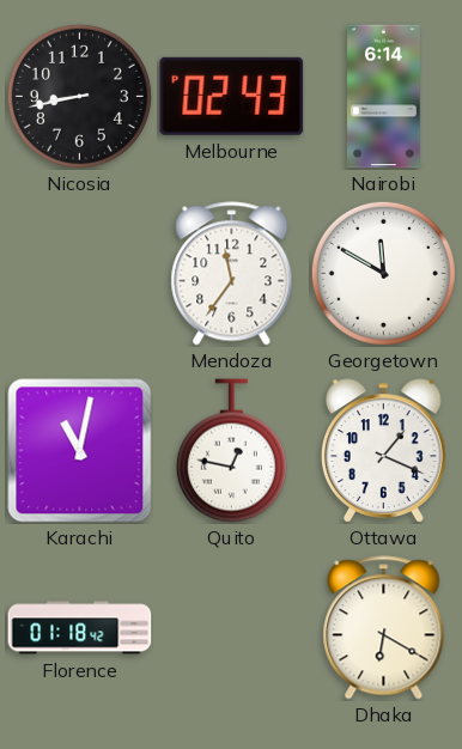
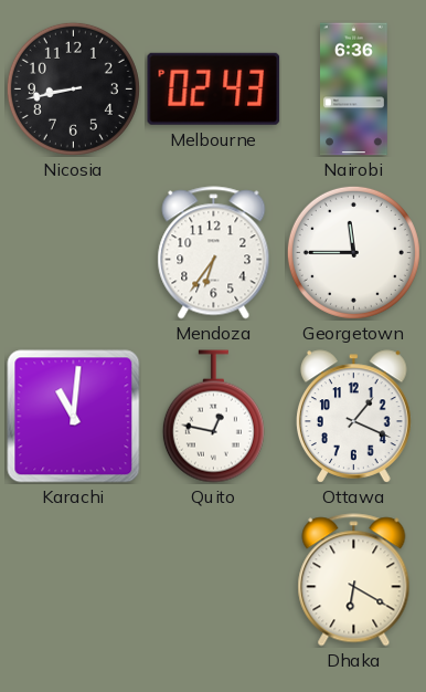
Nairobi: 6:14 -> 6:36
Mendoza: 11:36 -> 6:36
Georgetown: 11:50 -> 11:45
Karachi: 11:02 -> 11:01
Florence: 01:18 -> none
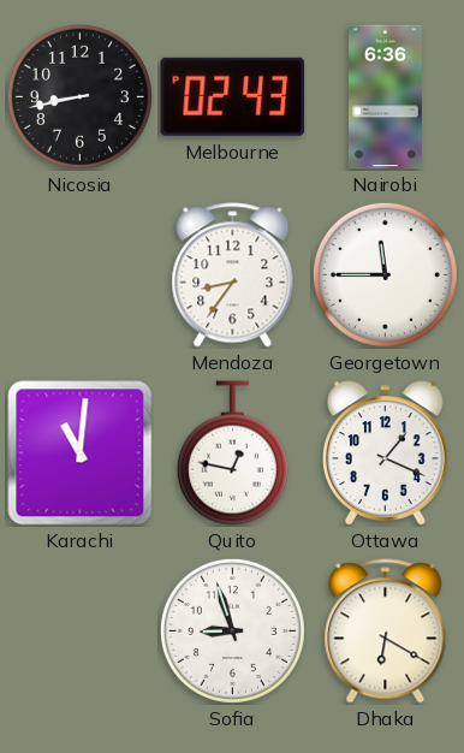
Mendoza: 6:36 -> 8:36
Sofia: none -> 8:57
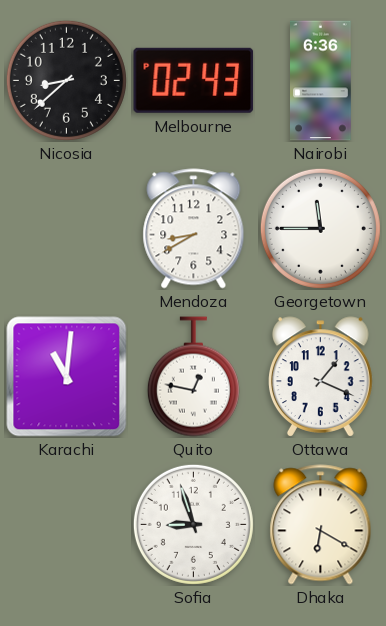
Nicosia: 8:43 -> 8:38
Mendoza: 8:36 -> 8:40
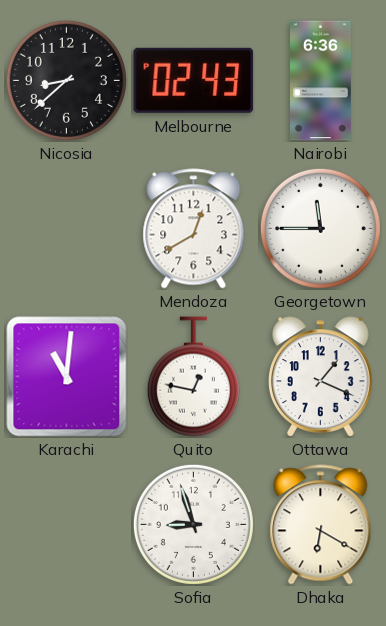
Mendoza: 8:40 -> 12:40
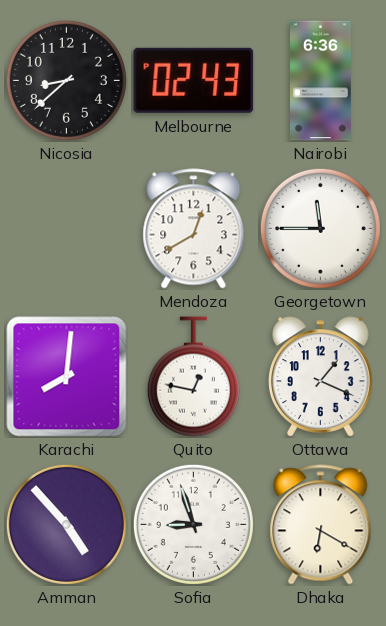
Karachi: 11:01 -> 8:01
Amman: none -> 4:53
